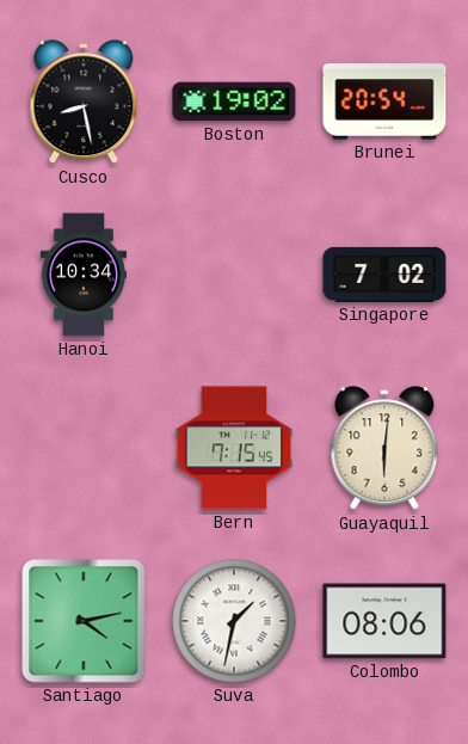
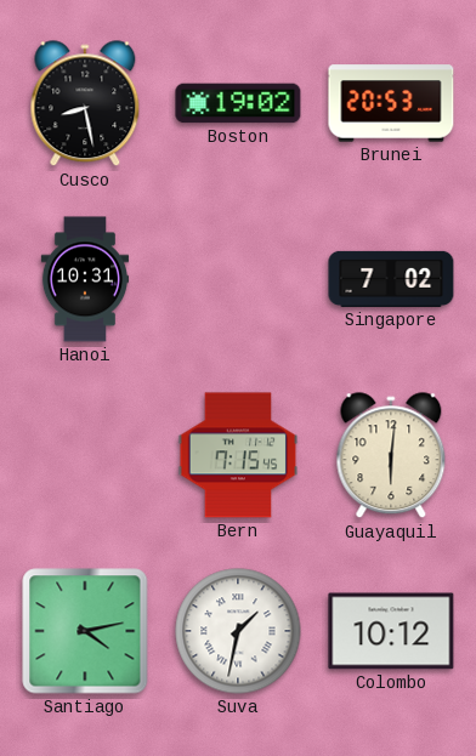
Brunei: 20:54 -> 20:53
Hanoi: 10:34 -> 10:31
Colombo: 08:06 -> 10:12
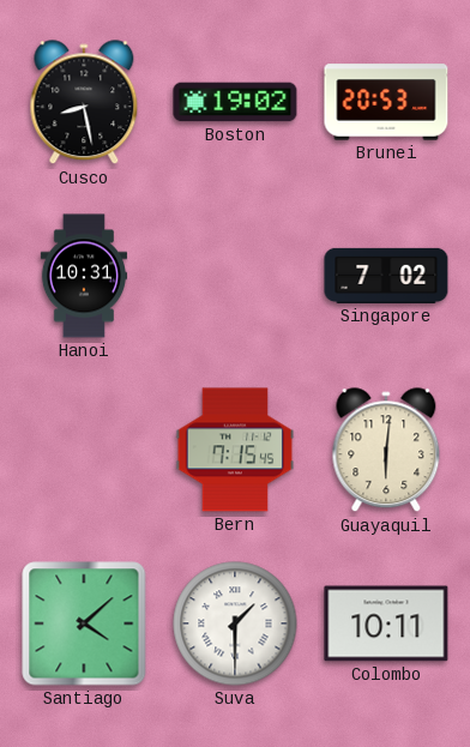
Santiago: 4:13 -> 4:08
Suva: 1:32 -> 1:30
Colombo: 10:12 -> 10:11
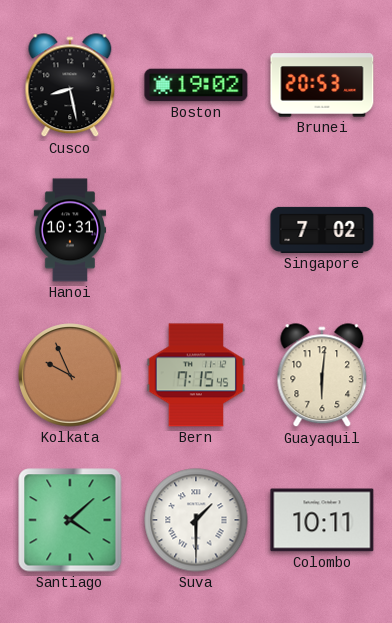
Kolkata: none -> 9:56
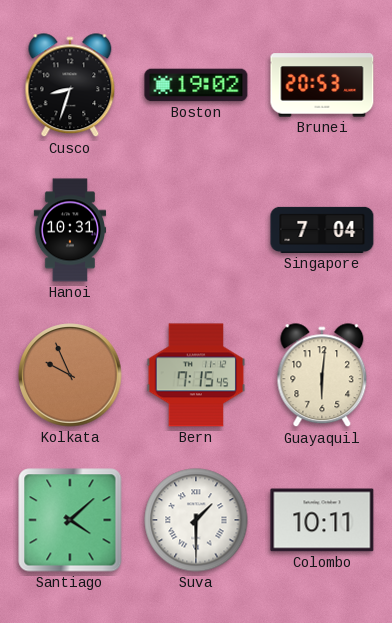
Cusco: 8:28 -> 8:33
Singapore: 7:02 -> 7:04
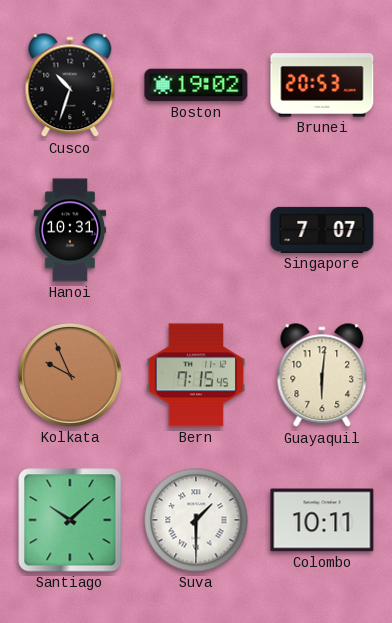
Cusco: 8:33 -> 10:33
Singapore: 7:04 -> 7:07
Santiago: 4:08 -> 10:08
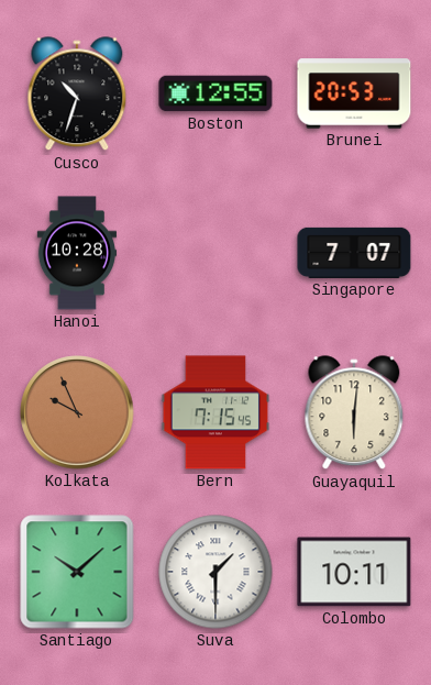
Boston: 19:02 -> 12:55
Hanoi: 10:31 -> 10:28
